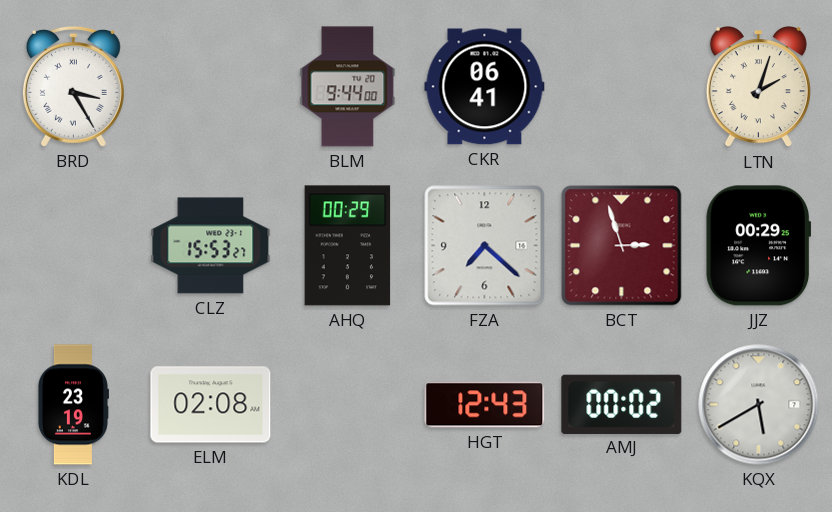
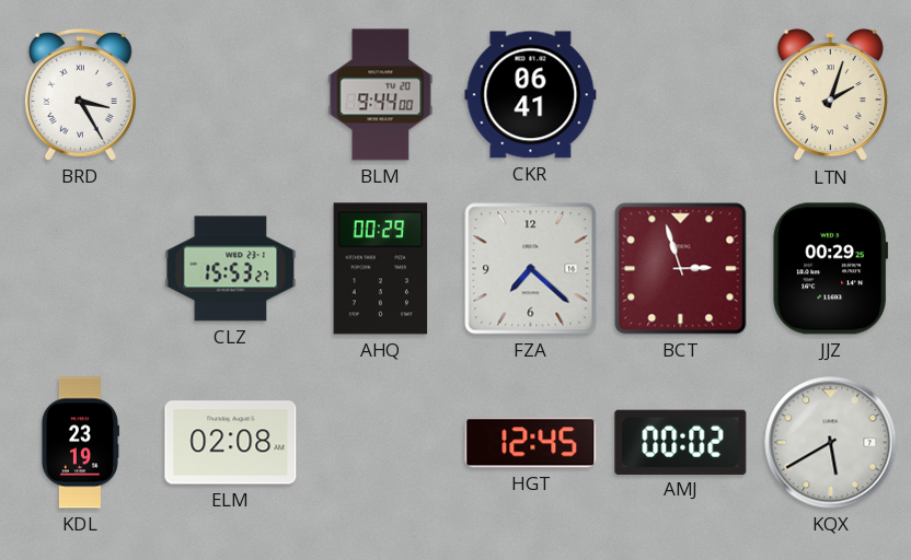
HGT: 12:43 -> 12:45
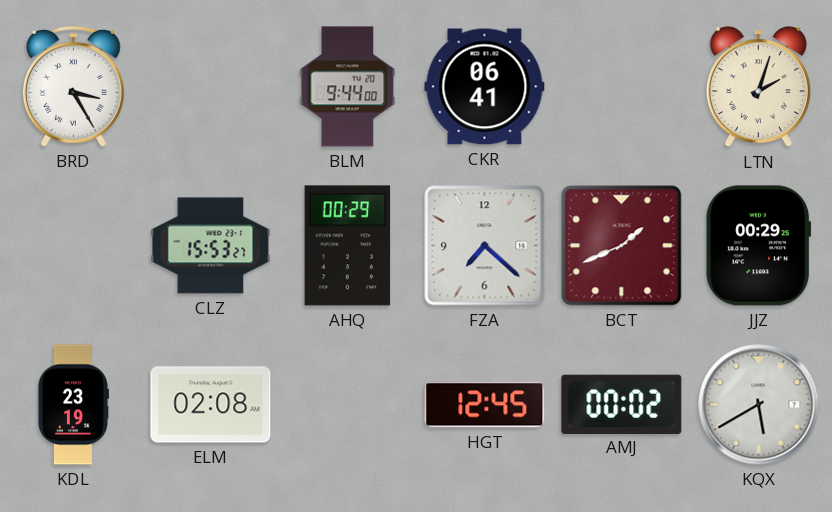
BCT: 2:57 -> 1:41
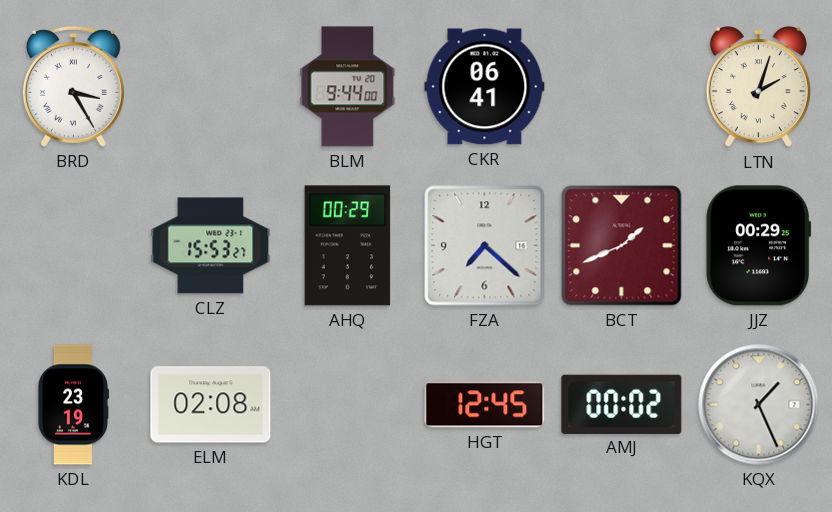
KQX: 5:40 -> 1:26
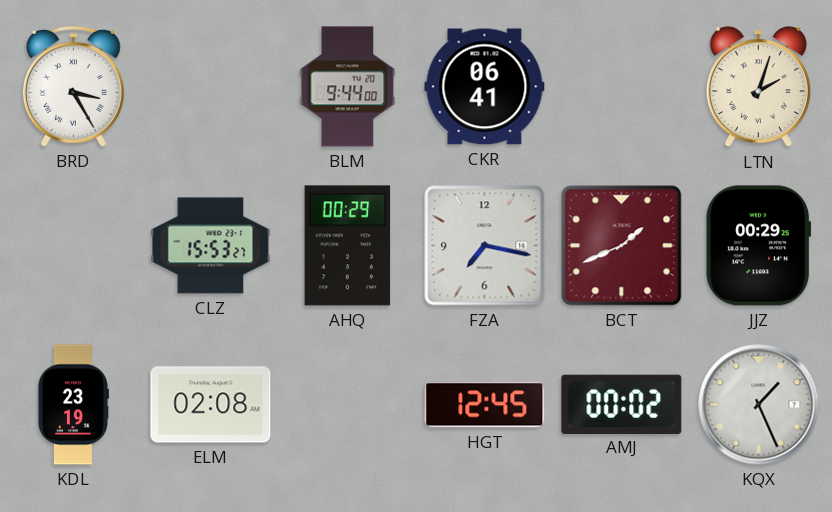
FZA: 7:22 -> 7:17
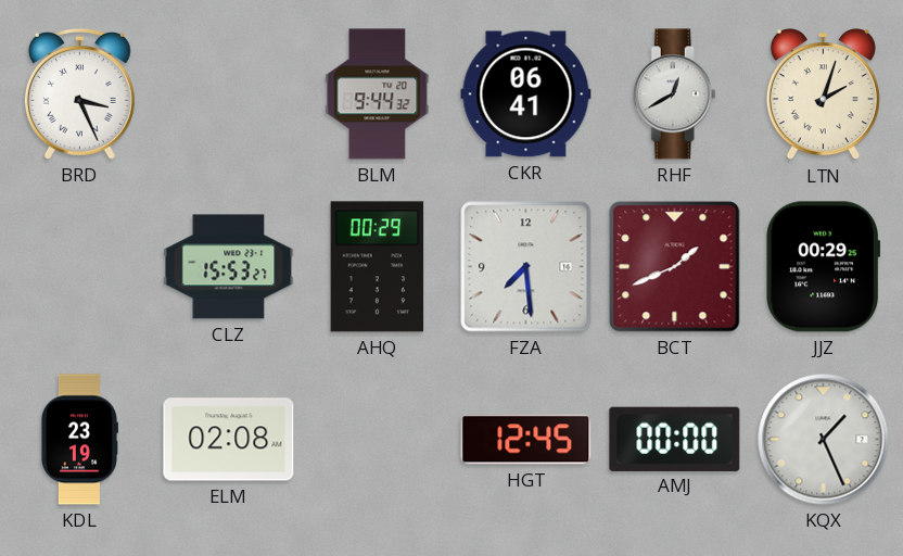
BRD: 3:25 -> 3:26
BLM: 9:44:00 -> 9:44:32
RHF: none -> 12:40
FZA: 7:17 -> 7:29
AMJ: 00:02 -> 00:00
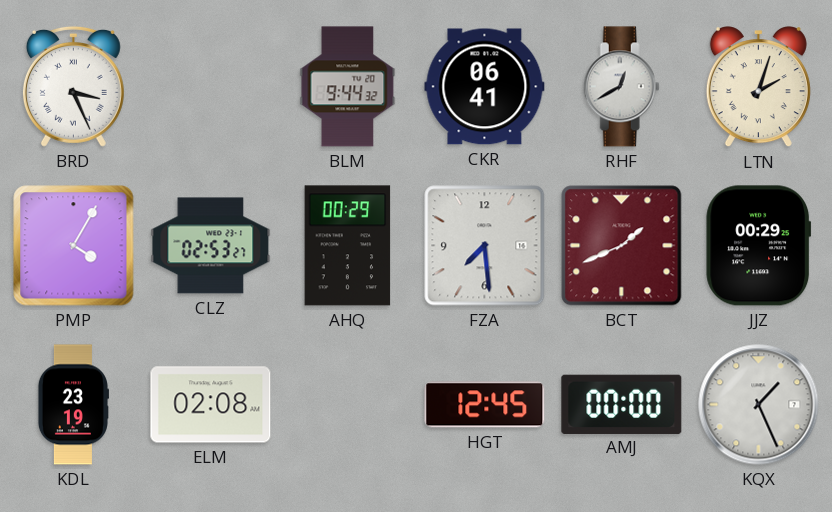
PMP: none -> 4:05
CLZ: 15:53 -> 02:53
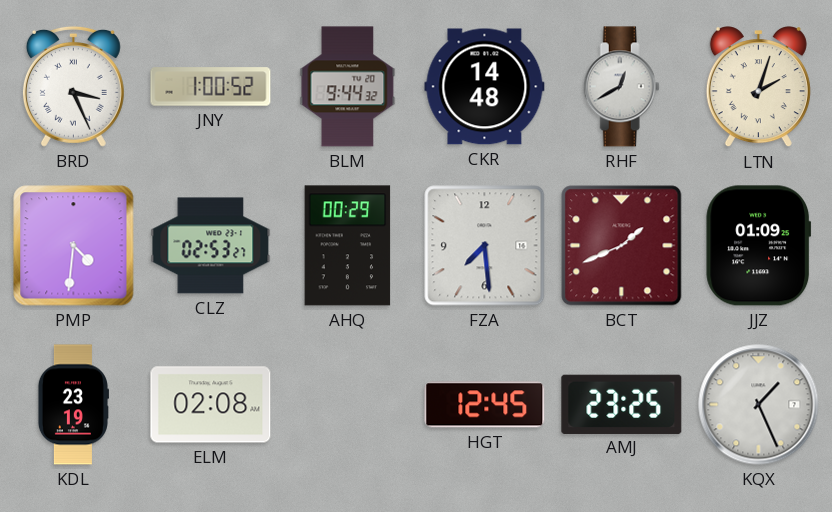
JNY: none -> 1:00
CKR: 06:41 -> 14:48
PMP: 4:05 -> 4:31
JJZ: 00:29 -> 01:09
AMJ: 00:00 -> 23:25
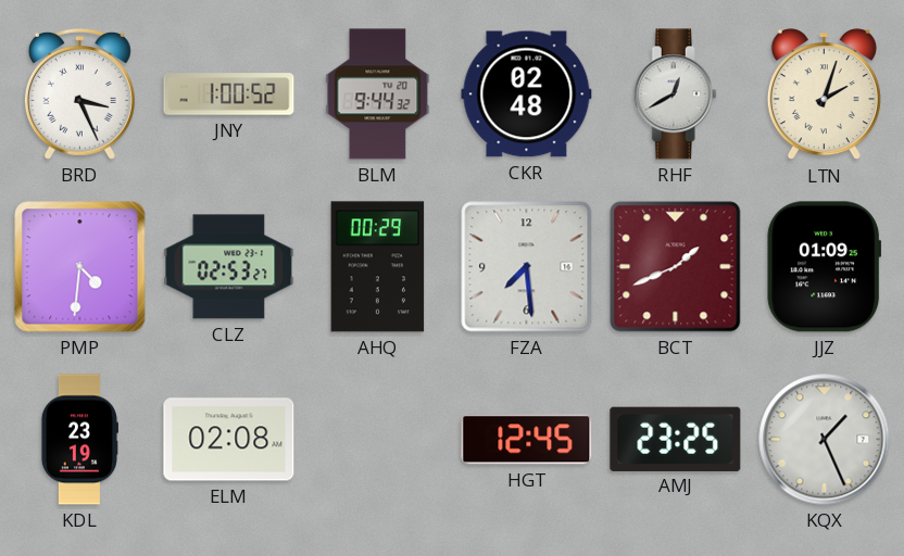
CKR: 14:48 -> 02:48
